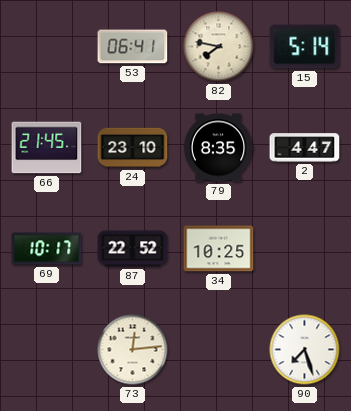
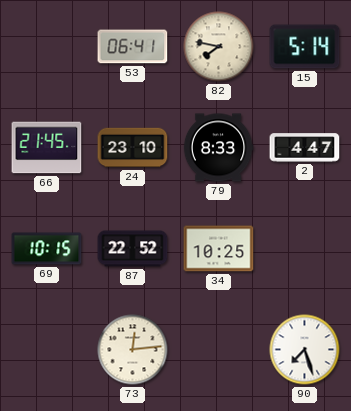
79: 8:35 -> 8:33
69: 10:17 -> 10:15
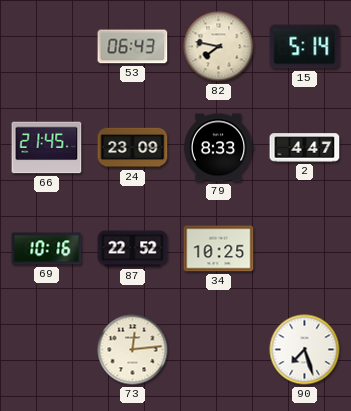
53: 06:41 -> 06:43
24: 23:10 -> 23:09
69: 10:15 -> 10:16
